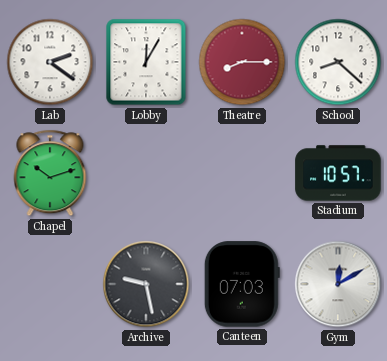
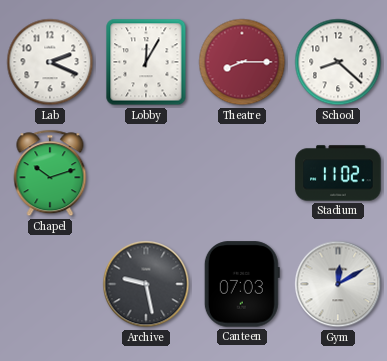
Lab: 2:21 -> 2:19
Stadium: 10:57 -> 11:02
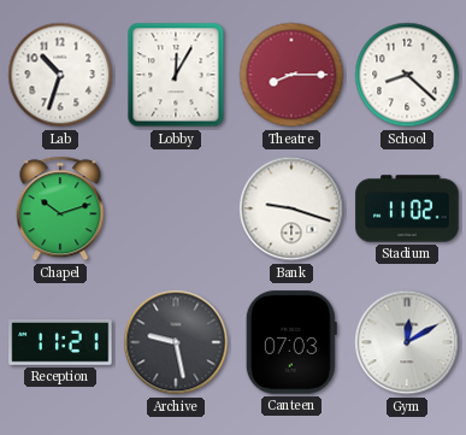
Lab: 2:19 -> 10:33
Bank: none -> 9:18
Reception: none -> 11:21
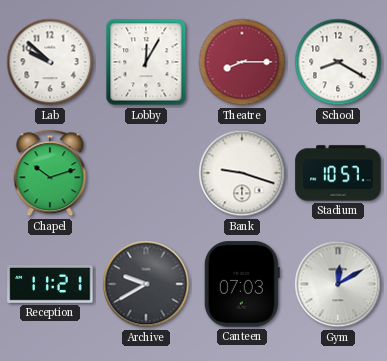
Lab: 10:33 -> 9:52
School: 8:22 -> 8:20
Stadium: 11:02 -> 10:57
Archive: 9:28 -> 9:40
